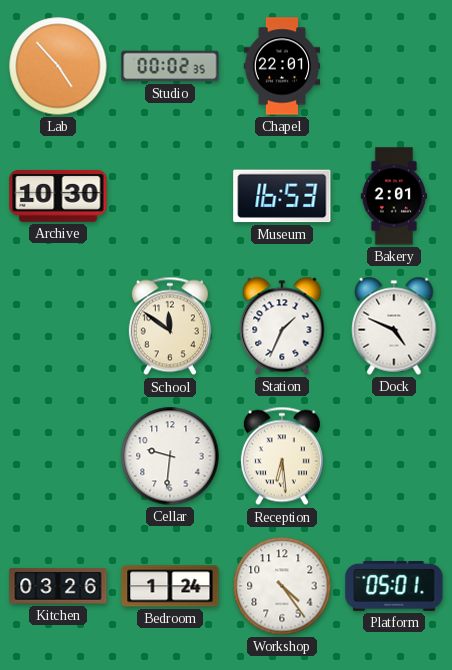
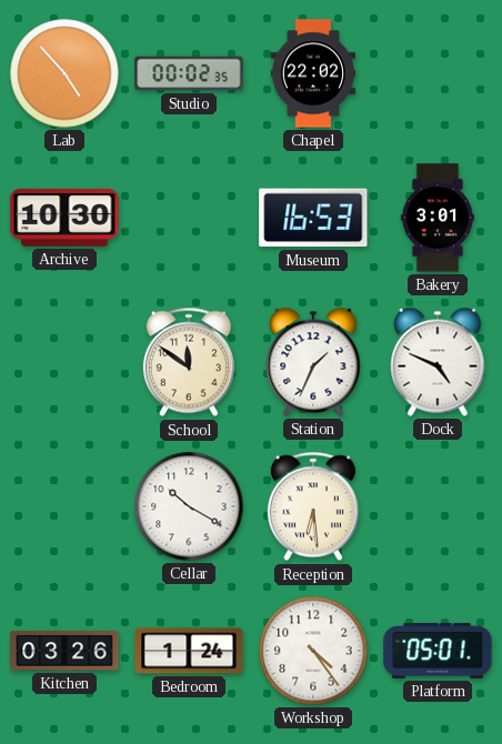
Chapel: 22:01 -> 22:02
Bakery: 2:01 -> 3:01
Cellar: 9:31 -> 10:20
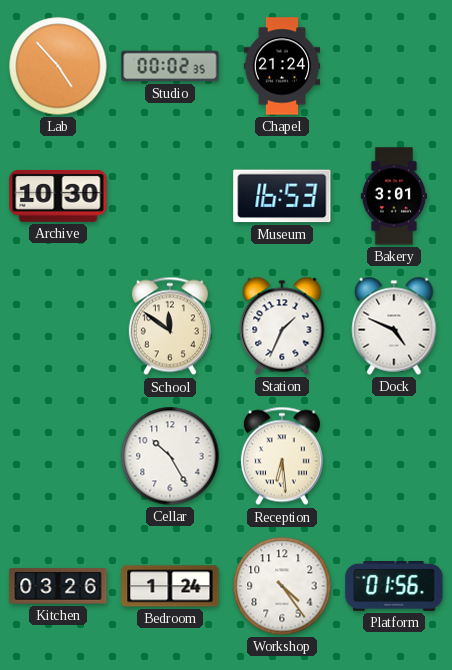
Chapel: 22:02 -> 21:24
Cellar: 10:20 -> 10:25
Platform: 05:01 -> 01:56
